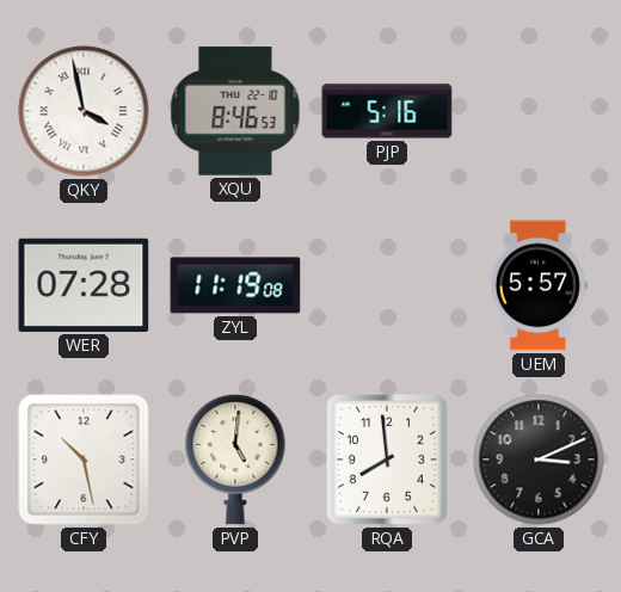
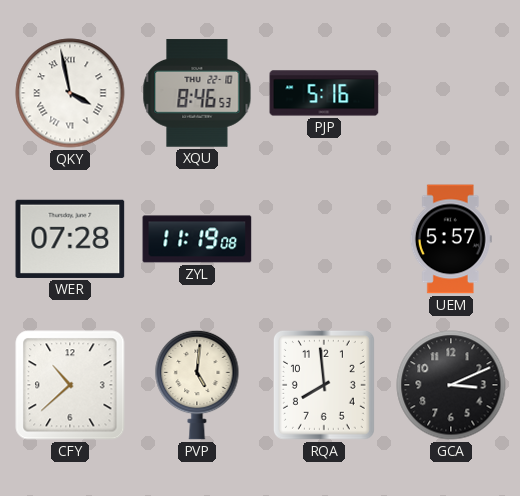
CFY: 10:28 -> 10:38
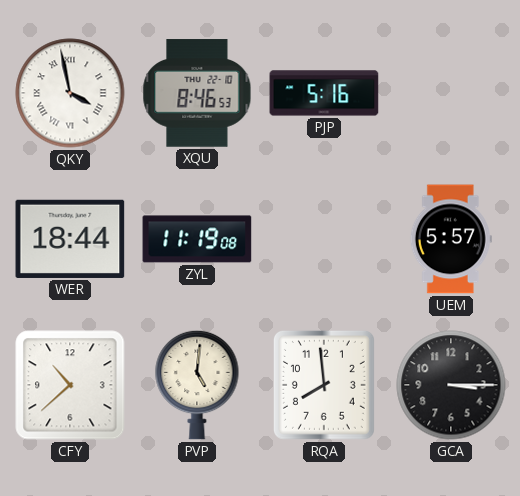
WER: 07:28 -> 18:44
GCA: 3:11 -> 3:15
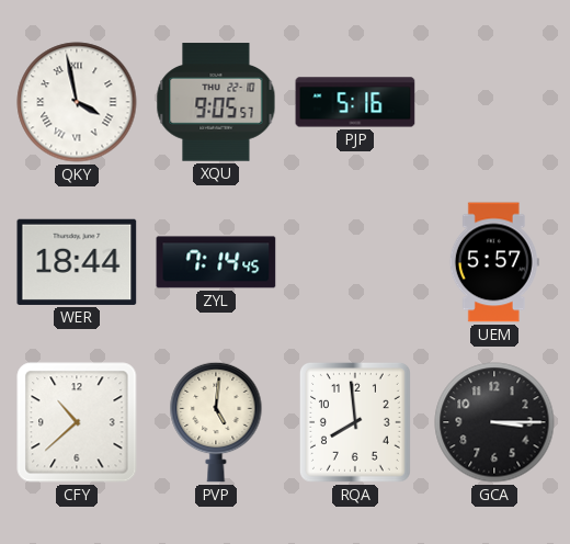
XQU: 8:46 -> 9:05
ZYL: 11:19 -> 7:14
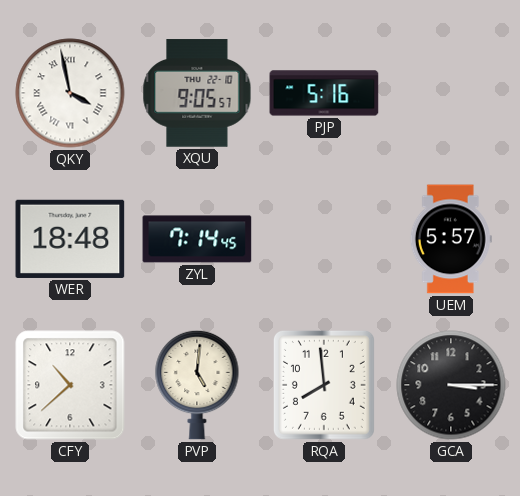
WER: 18:44 -> 18:48
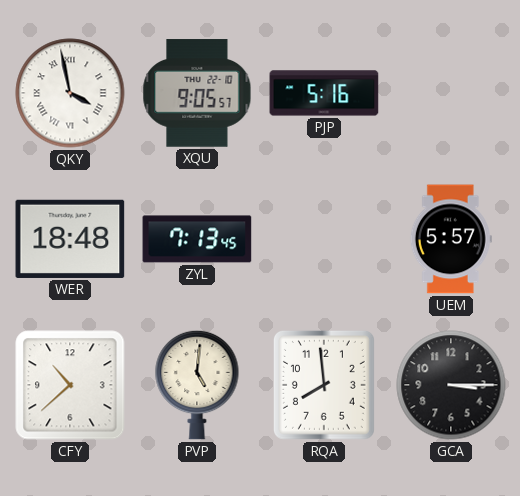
ZYL: 7:14 -> 7:13
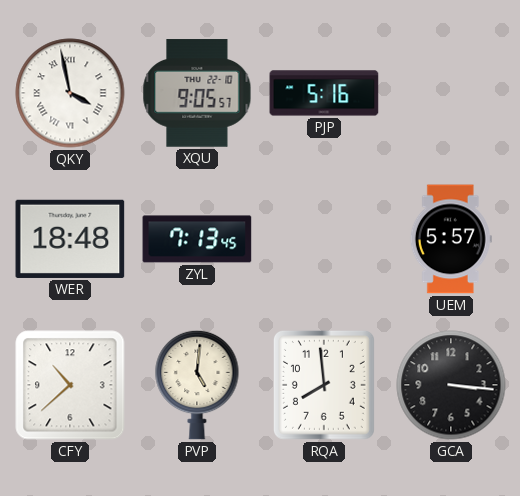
GCA: 3:15 -> 3:16
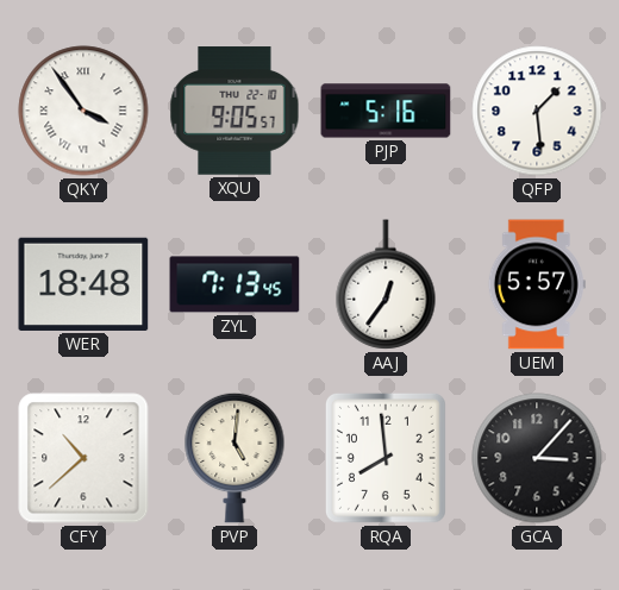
QKY: 3:58 -> 3:54
QFP: none -> 1:29
AAJ: none -> 12:36
GCA: 3:16 -> 3:07
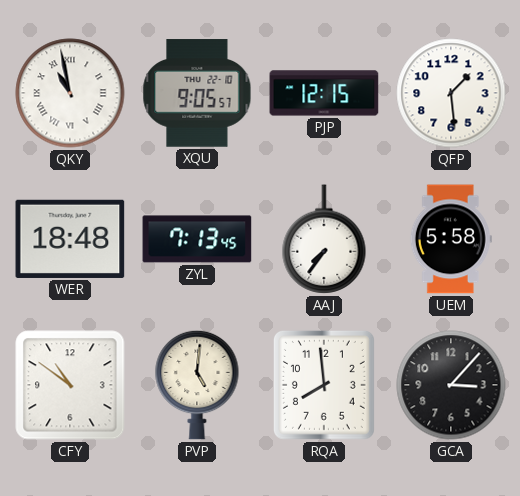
QKY: 3:54 -> 10:58
PJP: 5:16 -> 12:15
AAJ: 12:36 -> 7:36
UEM: 5:57 -> 5:58
CFY: 10:38 -> 10:51
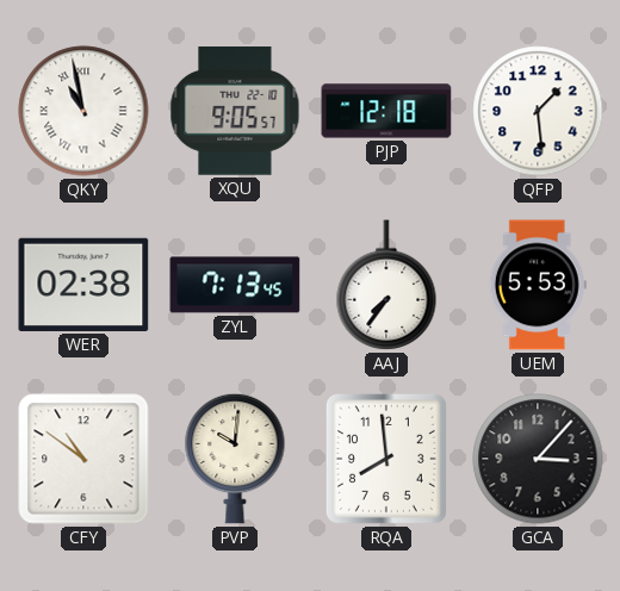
PJP: 12:15 -> 12:18
WER: 18:48 -> 02:38
UEM: 5:58 -> 5:53
PVP: 5:01 -> 10:01
